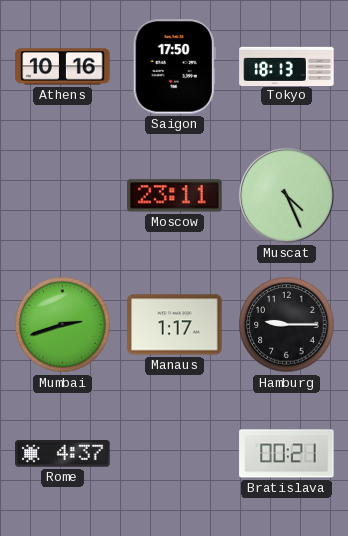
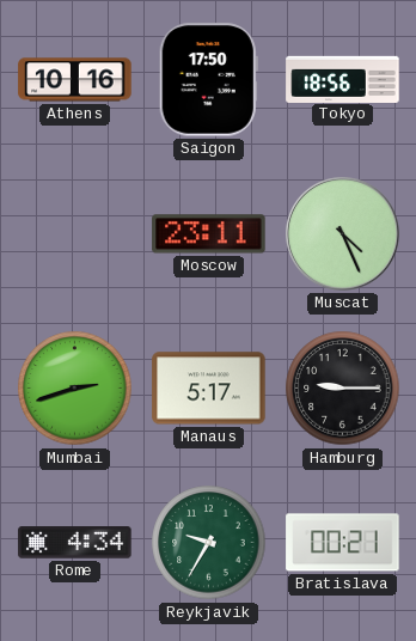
Tokyo: 18:13 -> 18:56
Manaus: 1:17 -> 5:17
Rome: 4:37 -> 4:34
Reykjavik: none -> 9:35
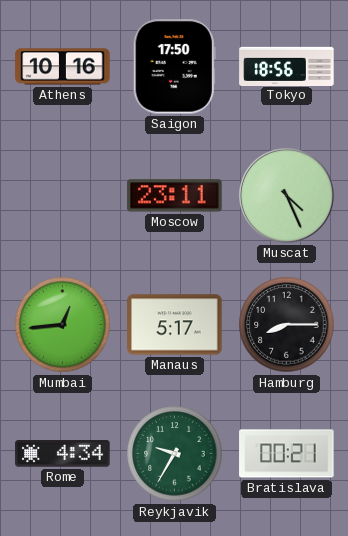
Mumbai: 2:42 -> 12:44
Hamburg: 9:15 -> 8:15
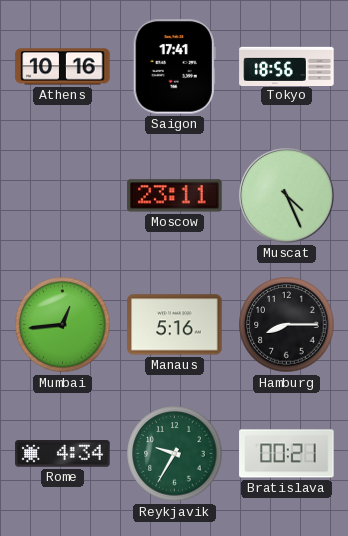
Saigon: 17:50 -> 17:41
Manaus: 5:17 -> 5:16
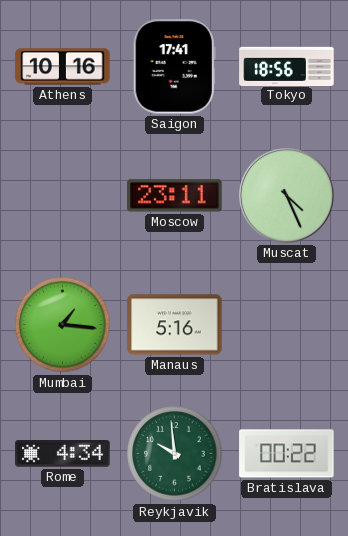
Mumbai: 12:44 -> 1:16
Hamburg: 8:15 -> none
Reykjavik: 9:35 -> 9:59
Bratislava: 00:21 -> 00:22
